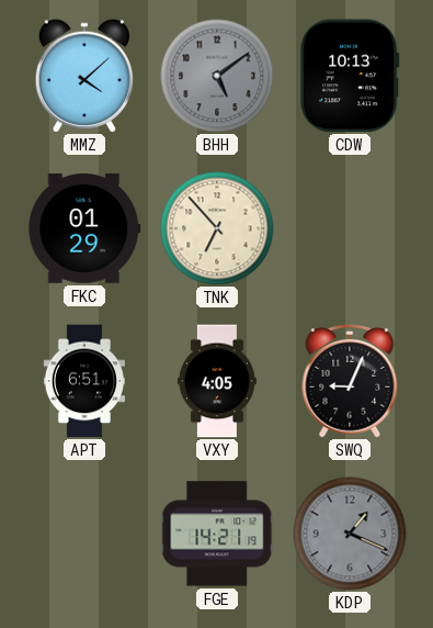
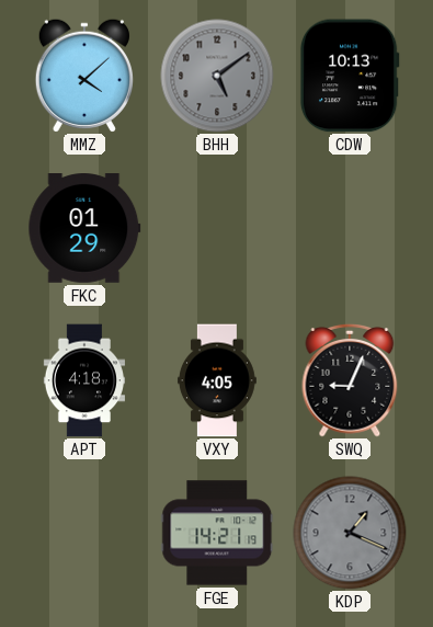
TNK: 6:53 -> none
APT: 6:51 -> 4:18
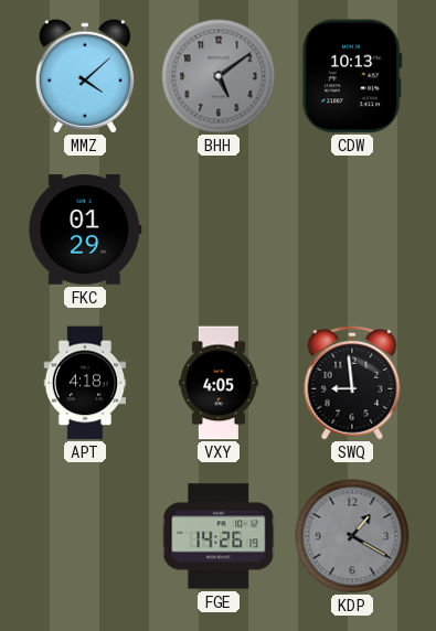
SWQ: 9:04 -> 8:59
FGE: 14:21 -> 14:26
KDP: 1:19 -> 1:20
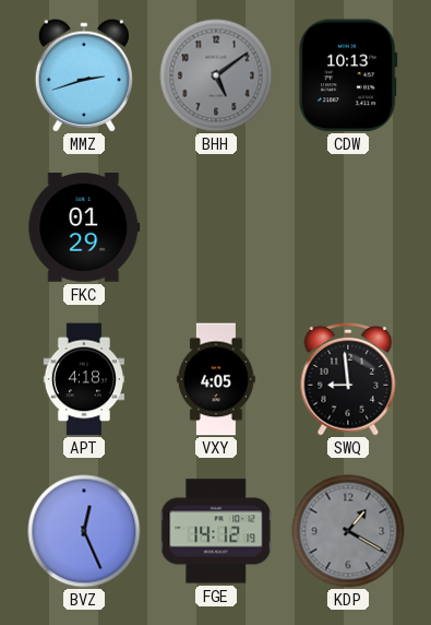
MMZ: 4:08 -> 2:42
BVZ: none -> 12:26
FGE: 14:26 -> 14:12
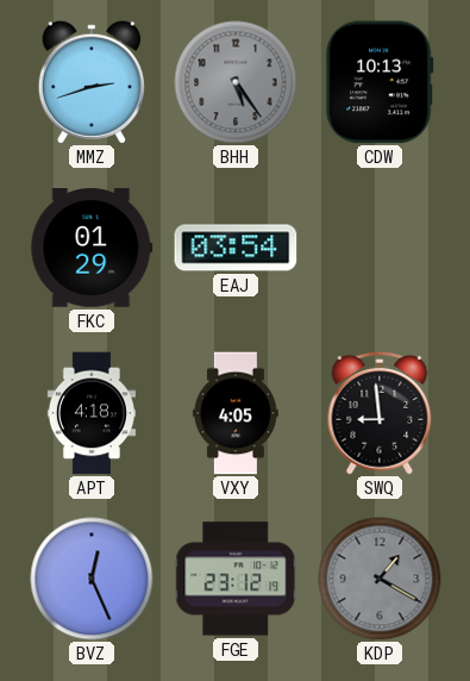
BHH: 5:09 -> 5:24
EAJ: none -> 03:54
FGE: 14:12 -> 23:12
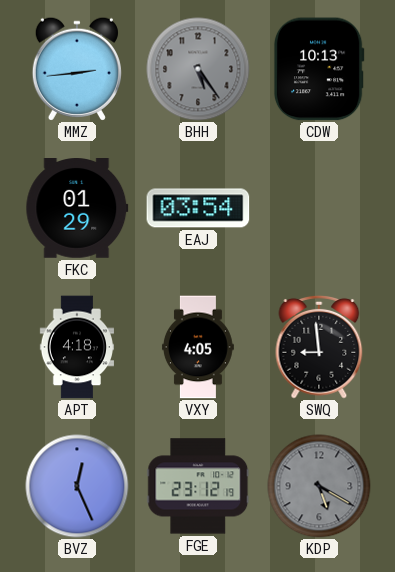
MMZ: 2:42 -> 2:44
KDP: 1:20 -> 5:20
